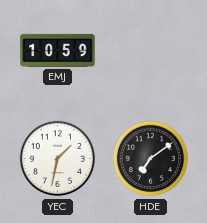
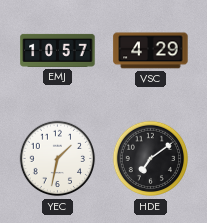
EMJ: 10:59 -> 10:57
VSC: none -> 4:29
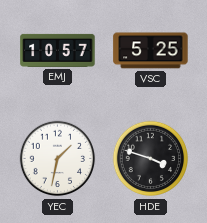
VSC: 4:29 -> 5:25
HDE: 7:09 -> 3:48
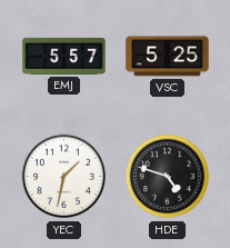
EMJ: 10:57 -> 5:57
HDE: 3:48 -> 4:48
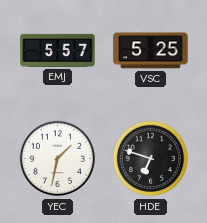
HDE: 4:48 -> 6:48
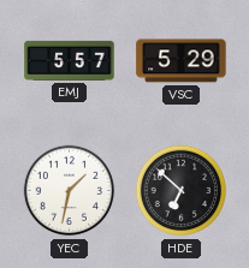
VSC: 5:25 -> 5:29
HDE: 6:48 -> 6:52
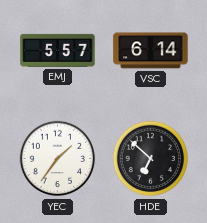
VSC: 5:29 -> 6:14
YEC: 1:32 -> 1:36
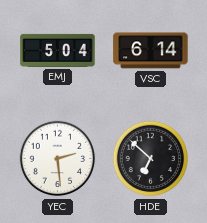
EMJ: 5:57 -> 5:04
YEC: 1:36 -> 2:29
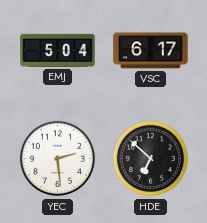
VSC: 6:14 -> 6:17
